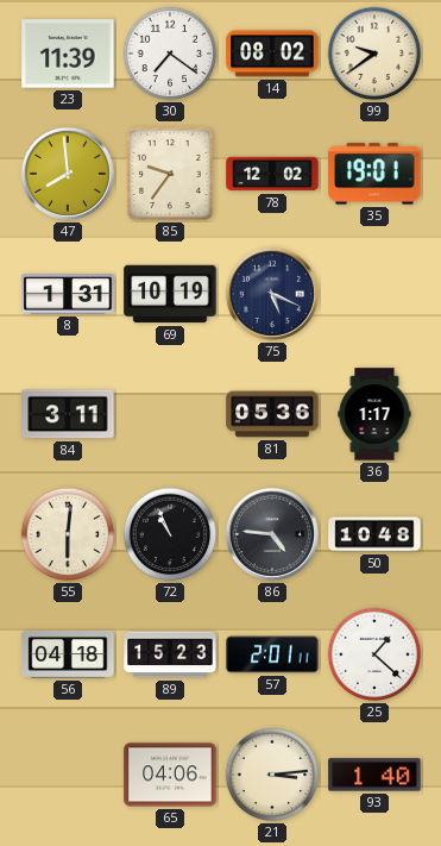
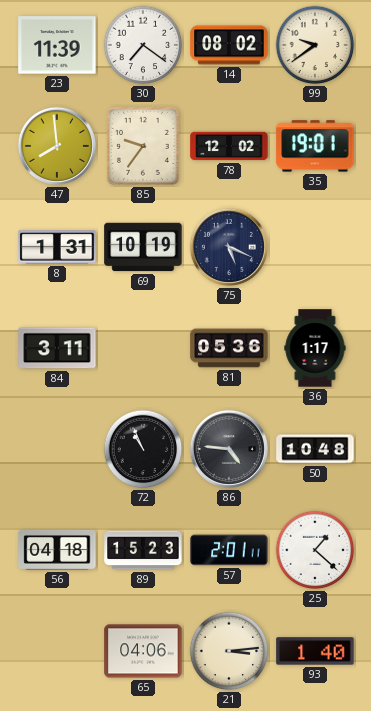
55: 6:01 -> none
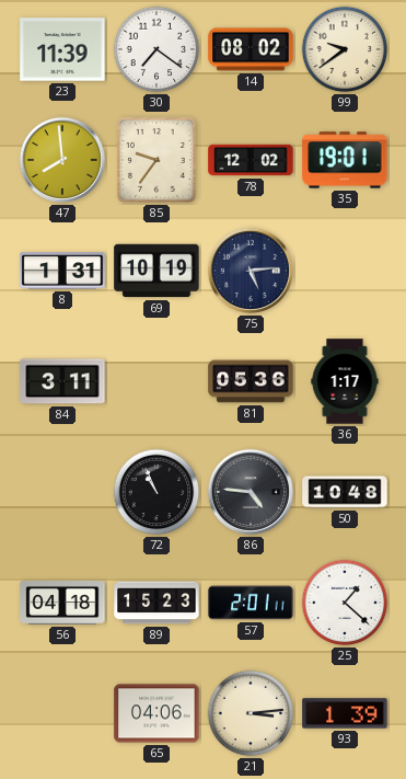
75: 5:19 -> 5:14
93: 1:40 -> 1:39
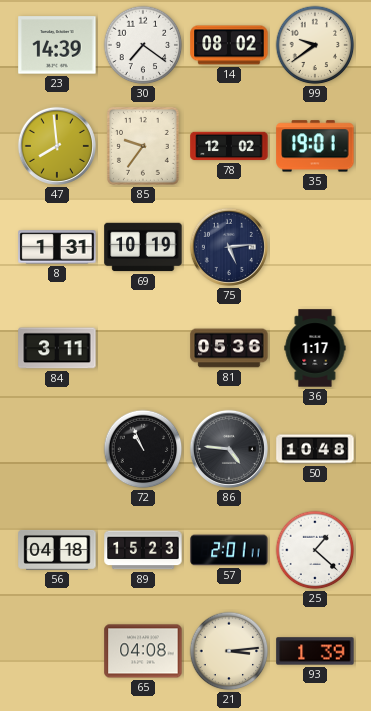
23: 11:39 -> 14:39
65: 04:06 -> 04:08
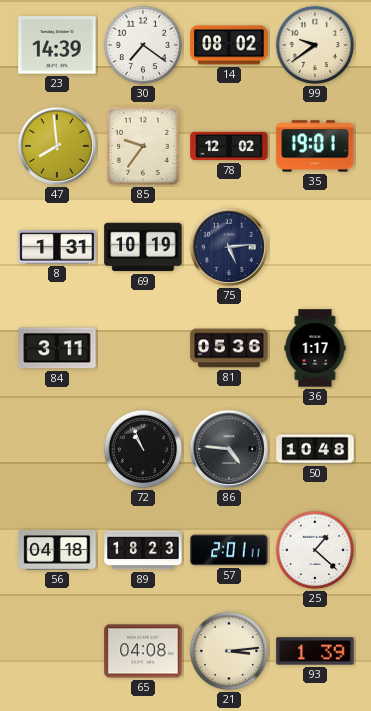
89: 15:23 -> 18:23
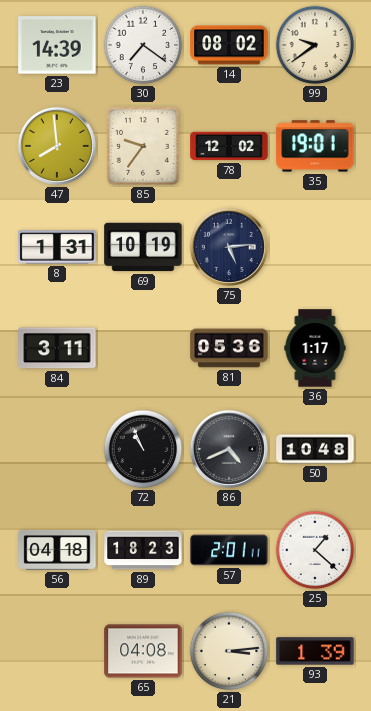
86: 4:46 -> 4:41
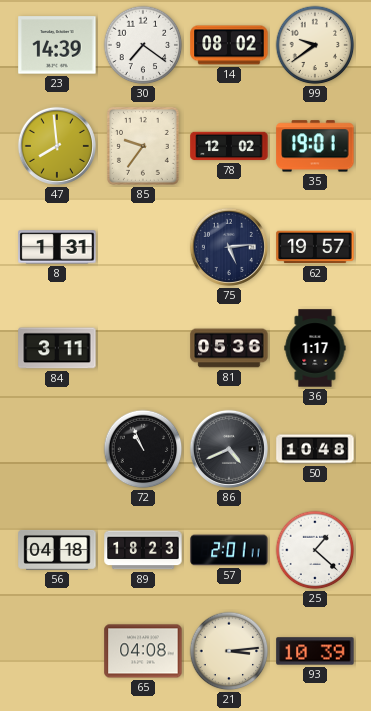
69: 10:19 -> none
62: none -> 19:57
93: 1:39 -> 10:39
